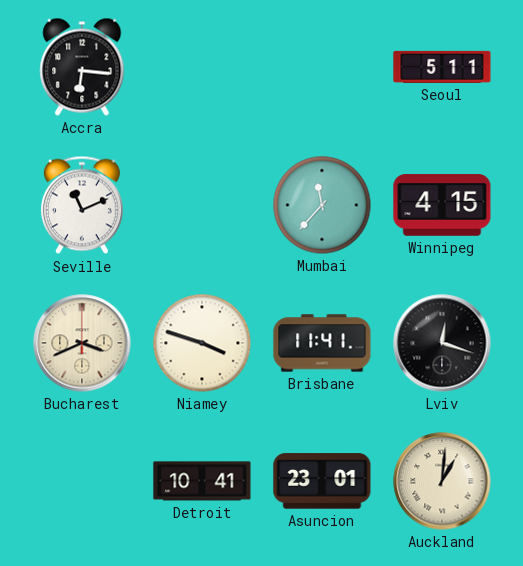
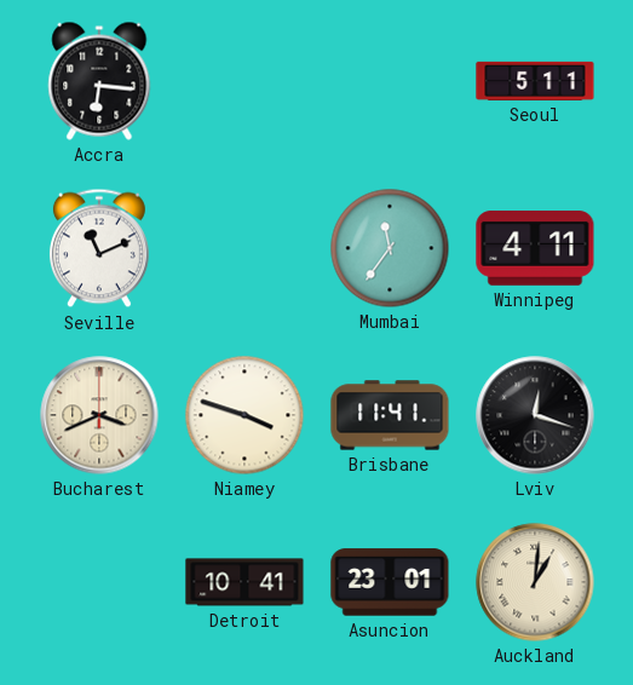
Mumbai: 11:37 -> 11:36
Winnipeg: 4:15 -> 4:11
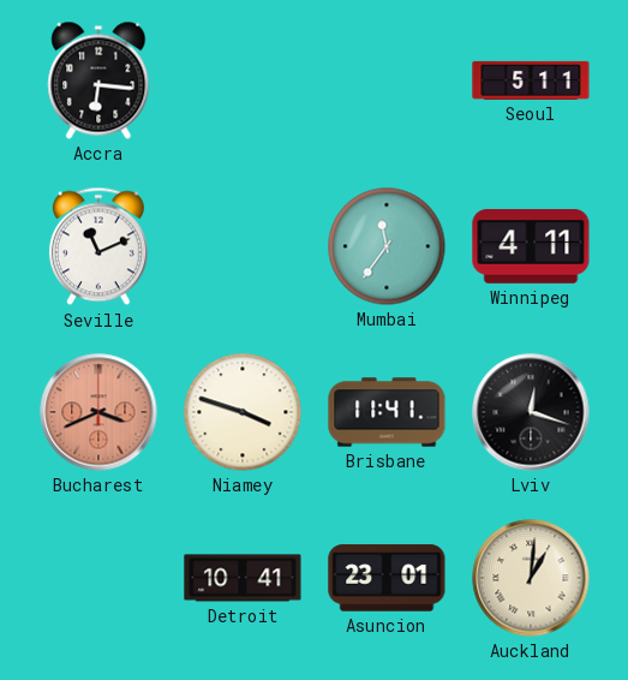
Bucharest dial: cream -> salmon
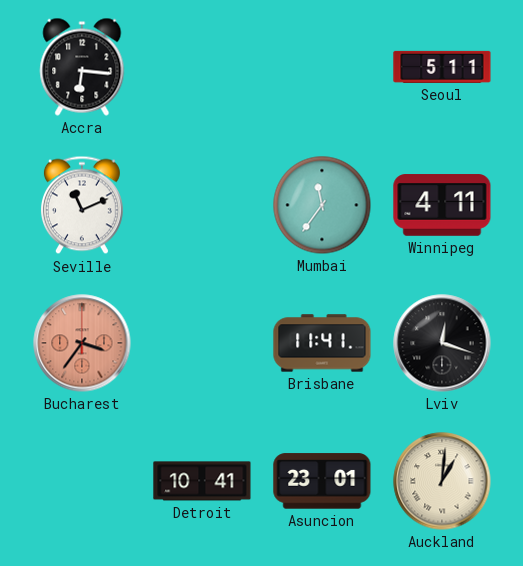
Bucharest: 3:41 -> 3:36
Niamey: 3:48 -> none
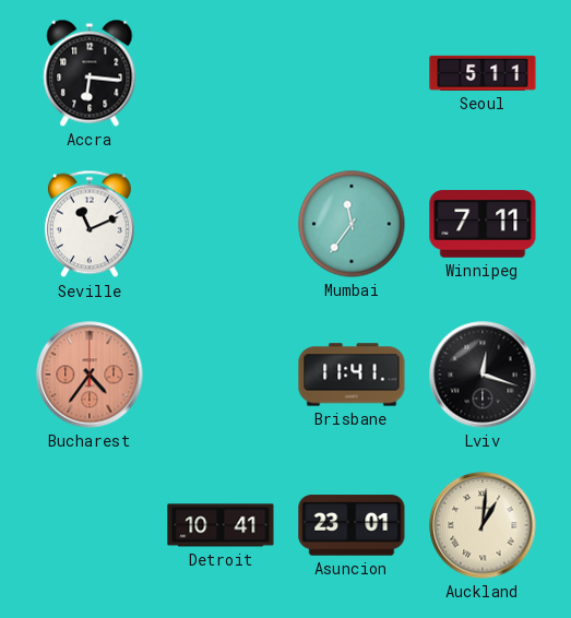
Winnipeg: 4:11 -> 7:11
Bucharest: 3:36 -> 4:36
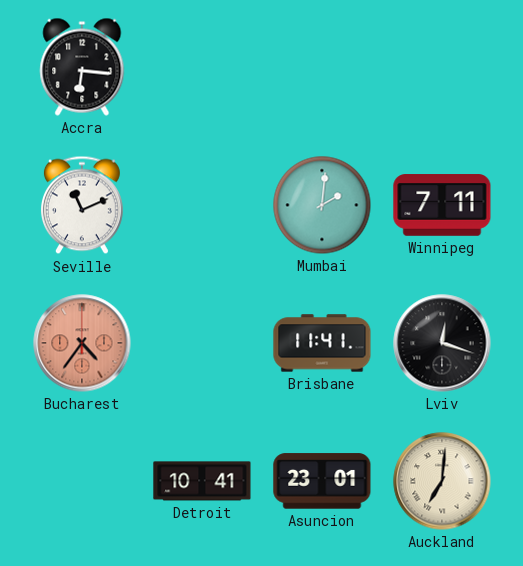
Seoul: 5:11 -> none
Mumbai: 11:36 -> 2:01
Auckland: 1:01 -> 7:01
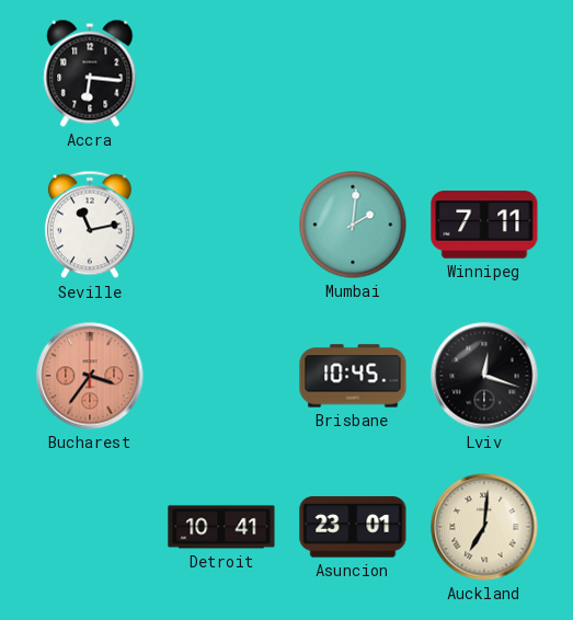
Seville: 11:11 -> 11:13
Bucharest: 4:36 -> 3:36
Brisbane: 11:41 -> 10:45
